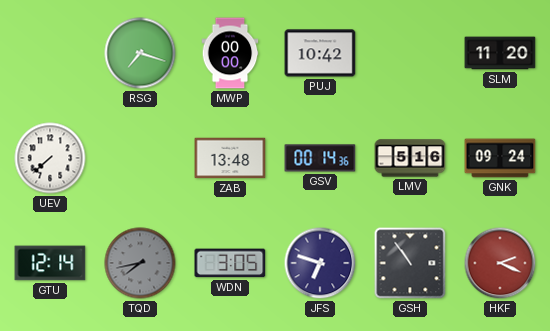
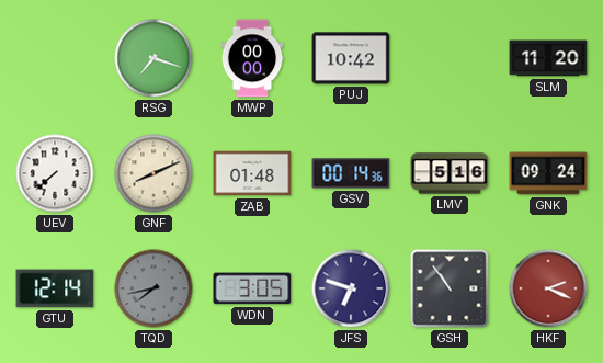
GNF: none -> 8:11
ZAB: 13:48 -> 01:48
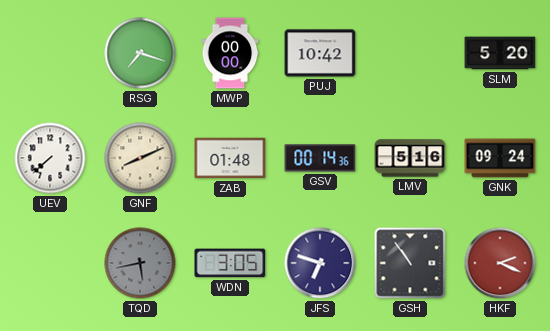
SLM: 11:20 -> 5:20
GTU: 12:14 -> none
TQD: 7:43 -> 5:43
